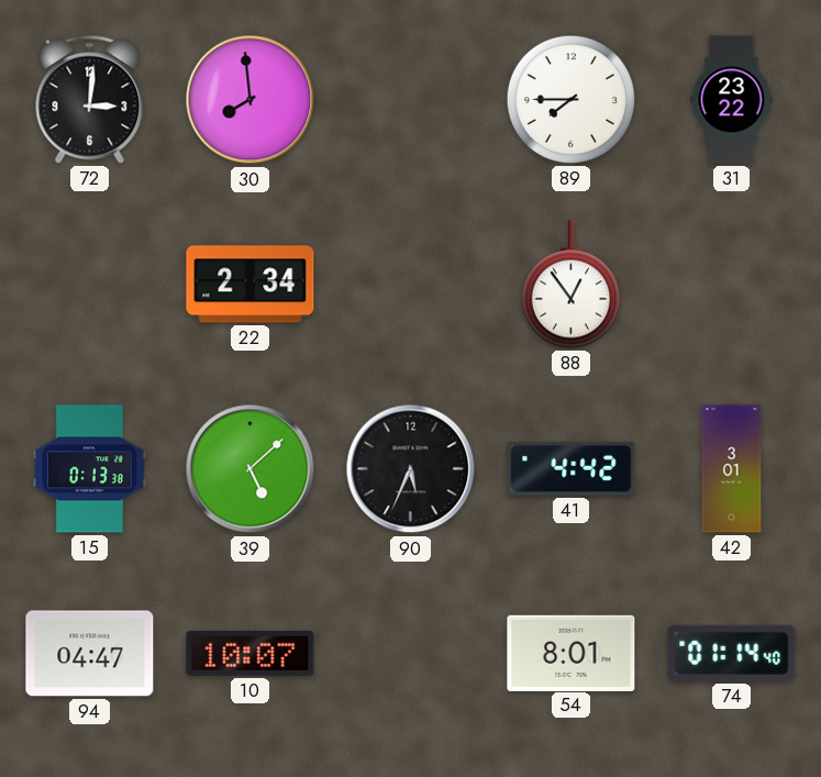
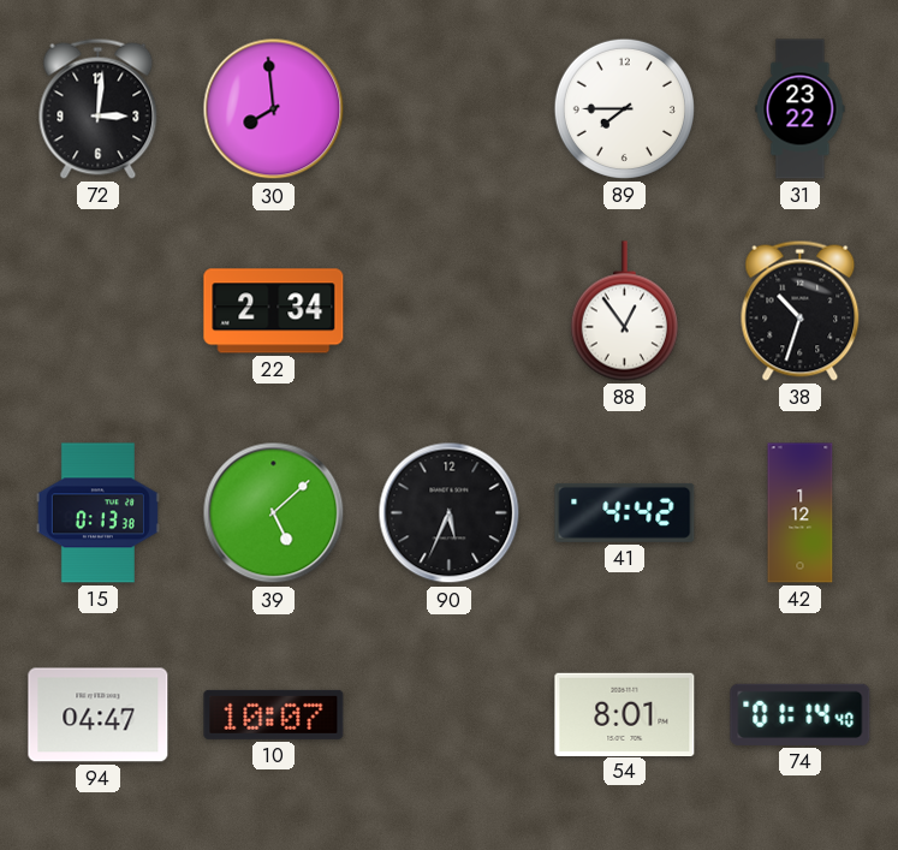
38: none -> 10:33
42: 3:01 -> 1:12
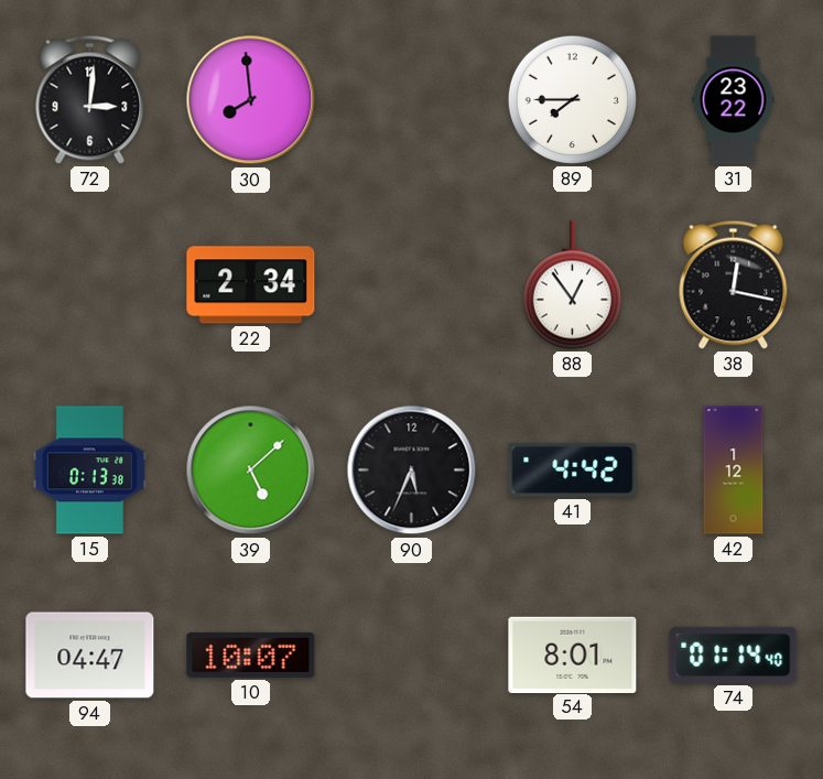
38: 10:33 -> 12:17
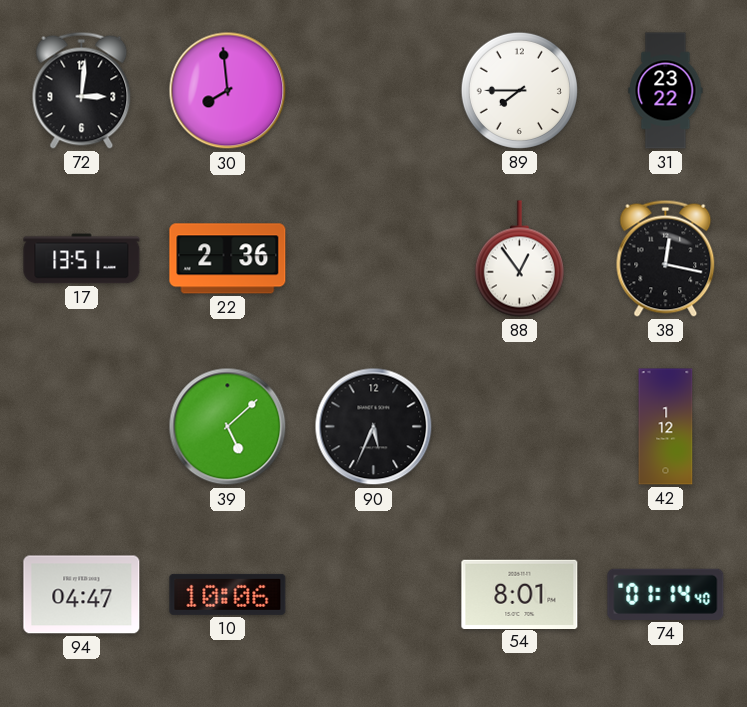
17: none -> 13:51
22: 2:34 -> 2:36
15: 0:13 -> none
41: 4:42 -> none
10: 10:07 -> 10:06
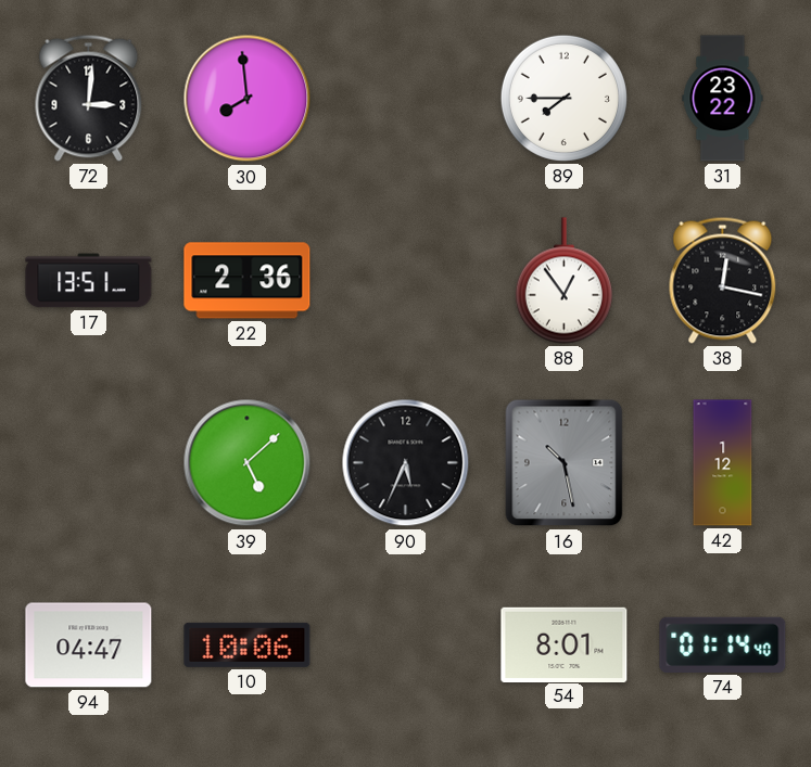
16: none -> 10:28
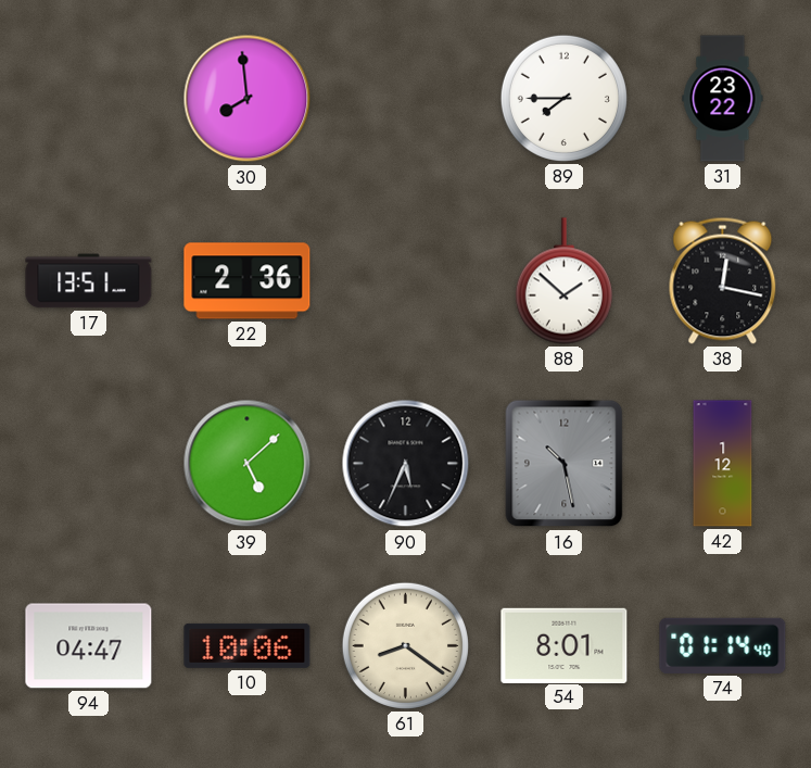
72: 3:01 -> none
88: 12:54 -> 1:52
61: none -> 8:21
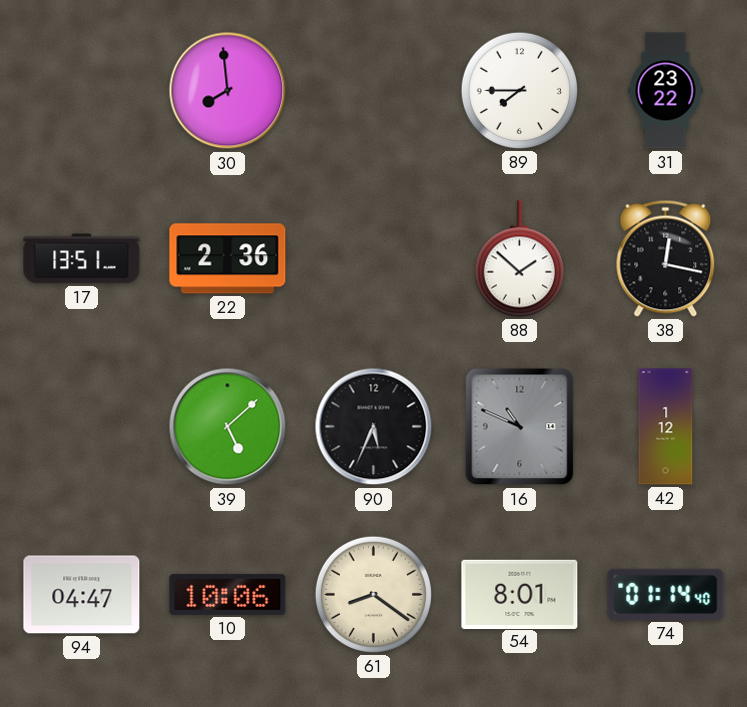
16: 10:28 -> 10:49
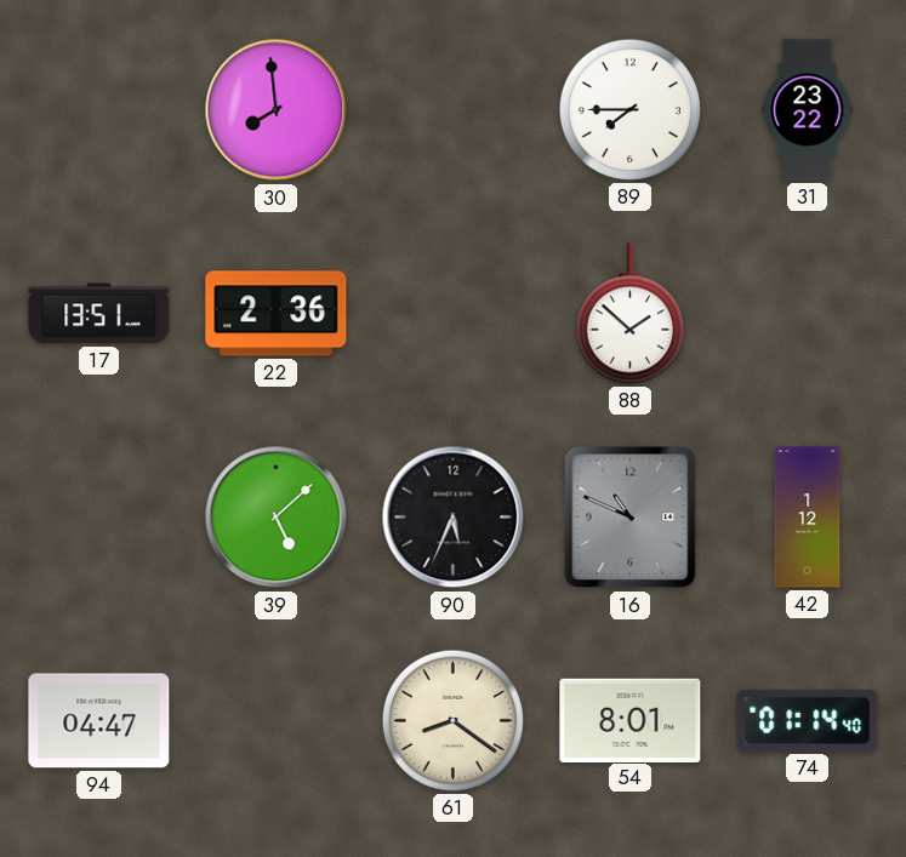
38: 12:17 -> none
10: 10:06 -> none
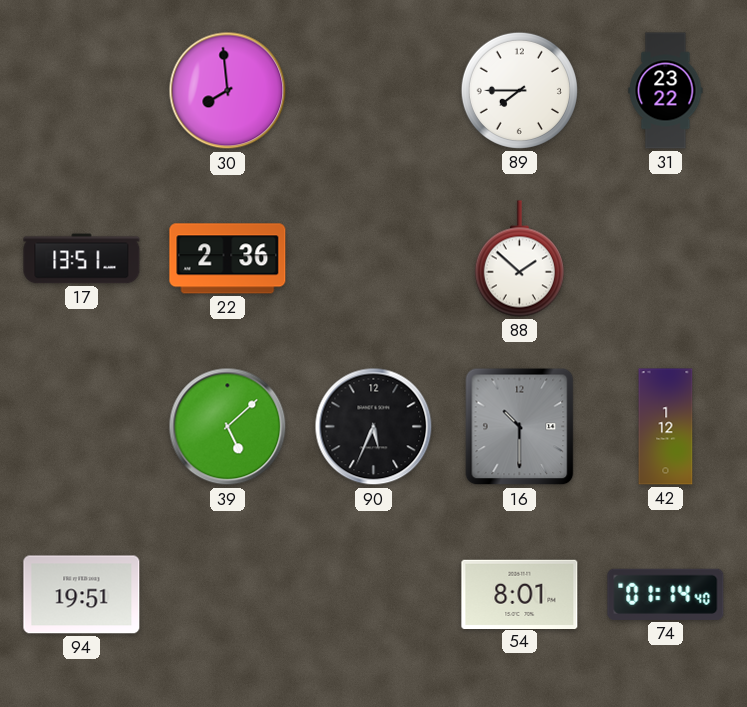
16: 10:49 -> 10:30
94: 04:47 -> 19:51
61: 8:21 -> none
